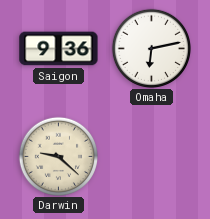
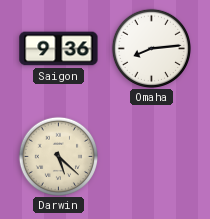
Omaha: 6:13 -> 8:14
Darwin: 9:22 -> 5:22
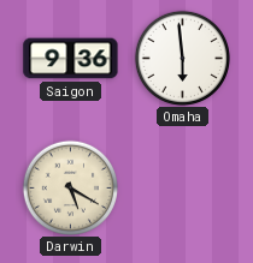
Omaha: 8:14 -> 5:59
Darwin: 5:22 -> 5:20
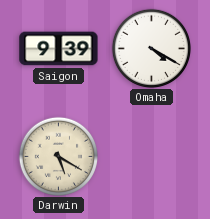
Saigon: 9:36 -> 9:39
Omaha: 5:59 -> 4:20
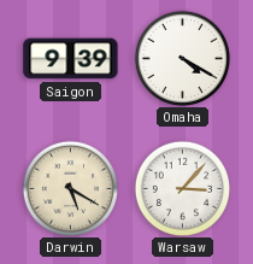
Warsaw: none -> 3:07
